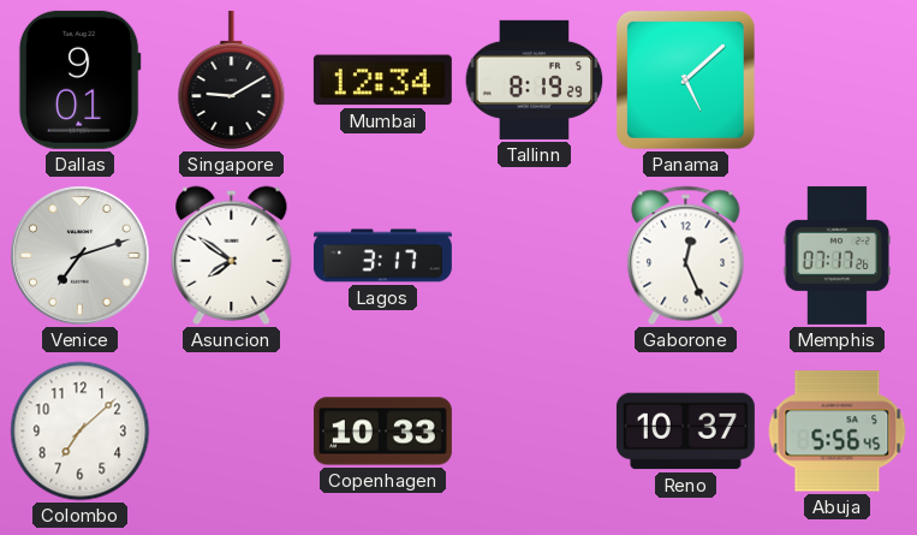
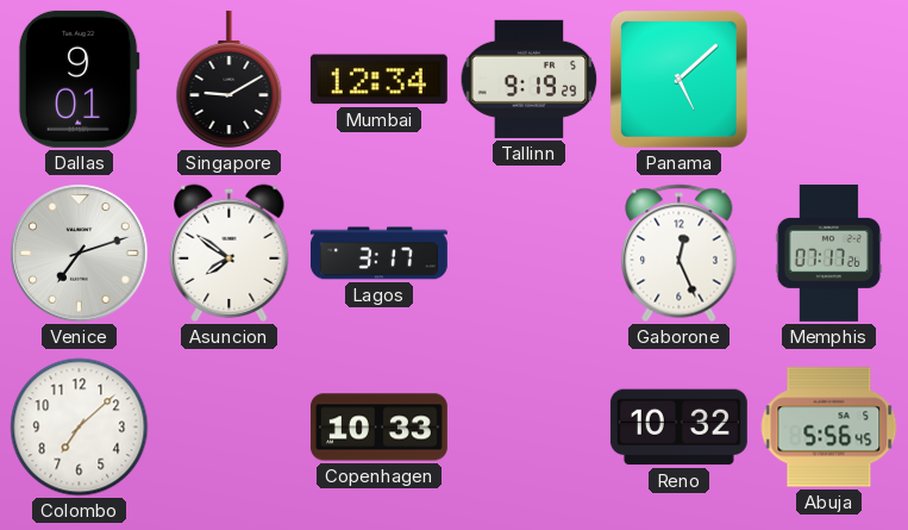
Tallinn: 8:19 -> 9:19
Reno: 10:37 -> 10:32
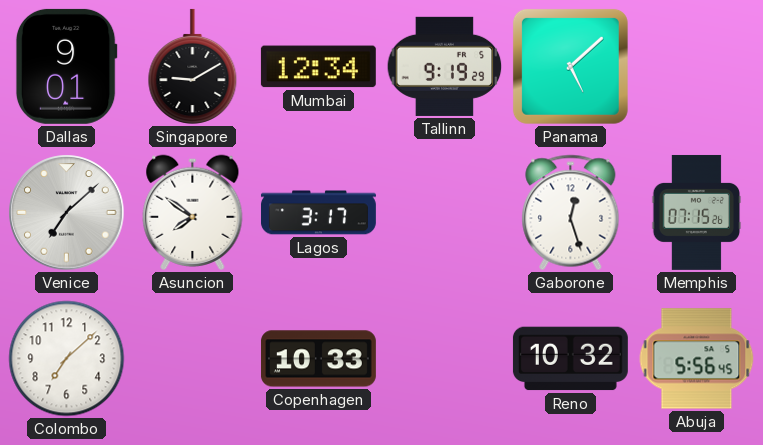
Venice: 7:12 -> 7:08
Gaborone: 12:26 -> 12:27
Memphis: 07:17 -> 07:15
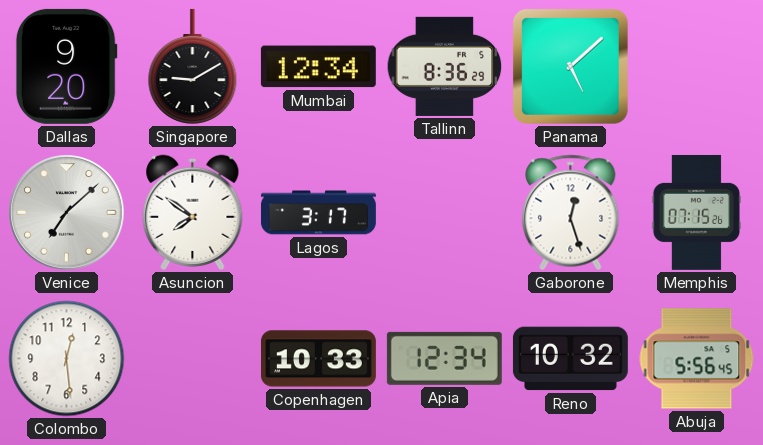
Dallas: 9:01 -> 9:20
Tallinn: 9:19 -> 8:36
Colombo: 7:08 -> 12:29
Apia: none -> 12:34
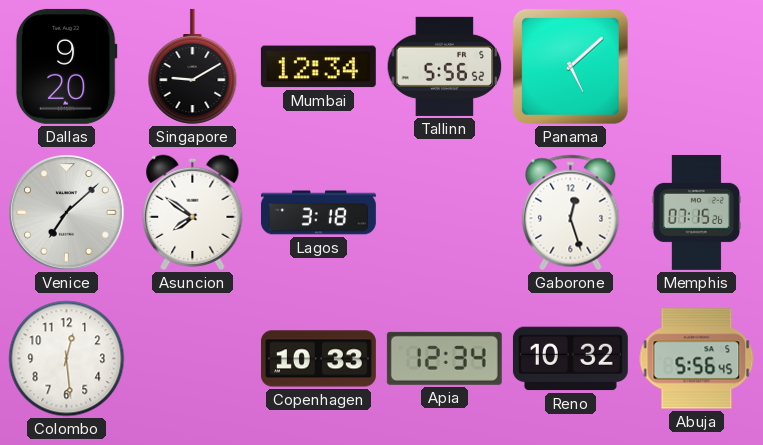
Tallinn: 8:36 -> 5:56
Lagos: 3:17 -> 3:18
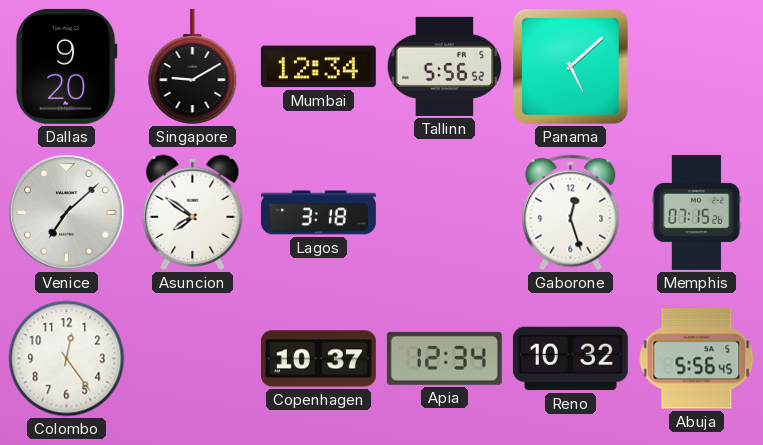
Colombo: 12:29 -> 12:24
Copenhagen: 10:33 -> 10:37
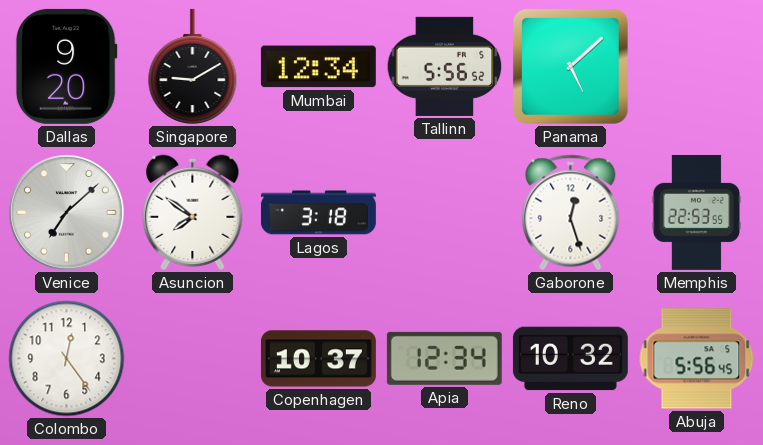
Memphis: 07:15 -> 22:53
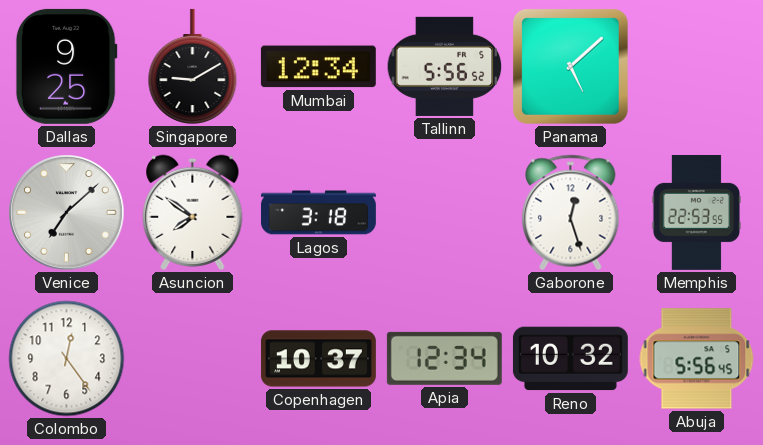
Dallas: 9:20 -> 9:25
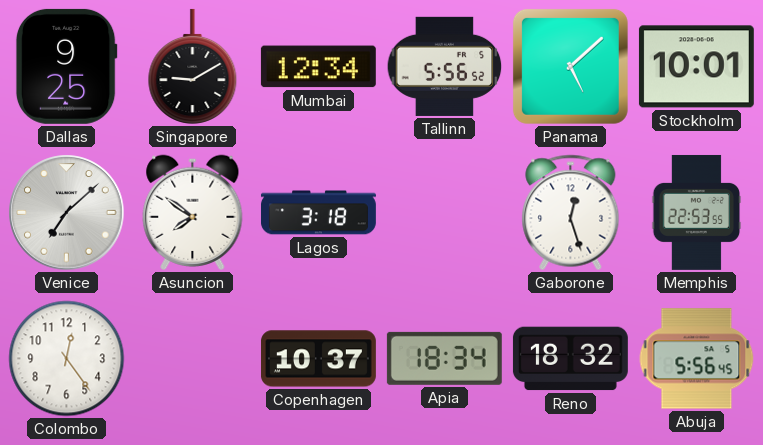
Stockholm: none -> 10:01
Apia: 12:34 -> 18:34
Reno: 10:32 -> 18:32
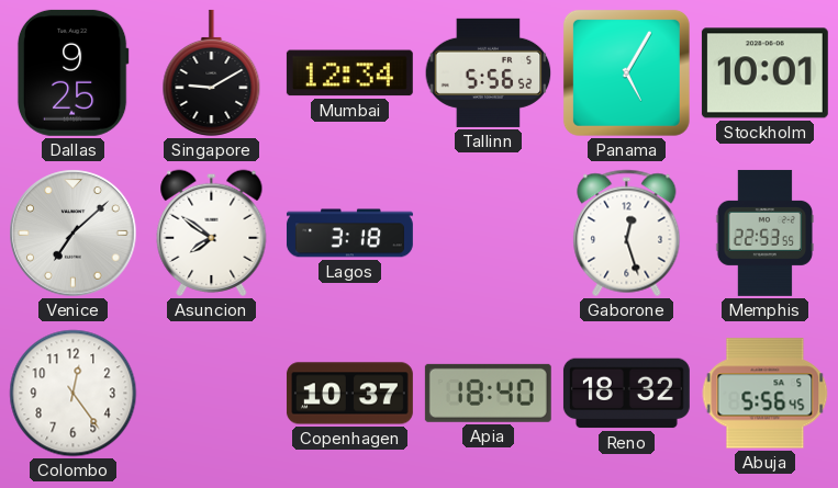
Panama: 5:08 -> 5:05
Apia: 18:34 -> 18:40
